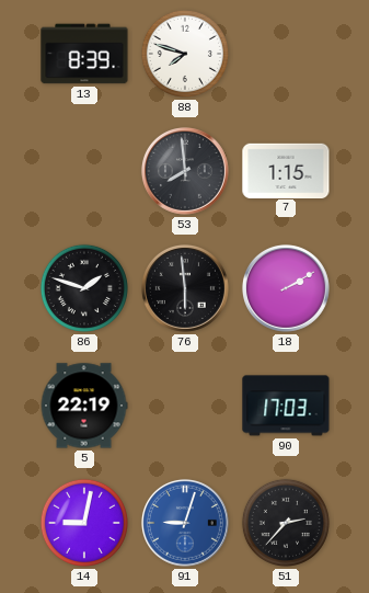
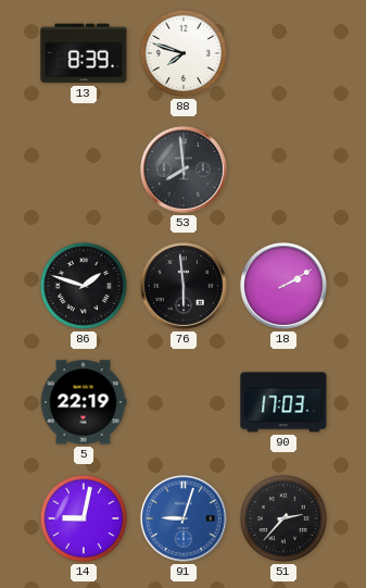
7: 1:15 -> none
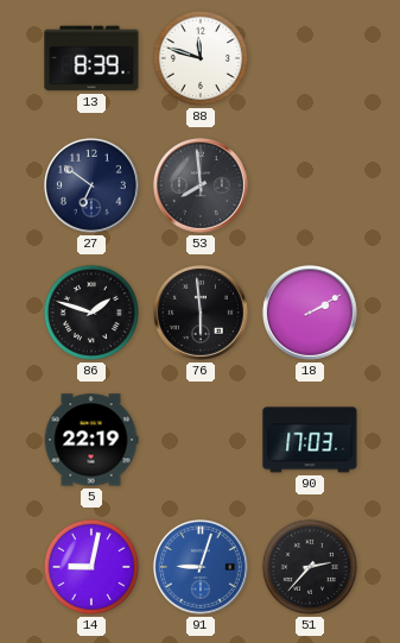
88: 7:48 -> 11:48
27: none -> 6:51
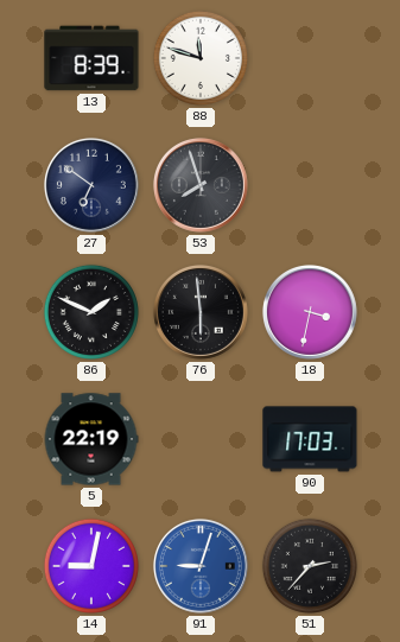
53: 7:59 -> 7:57
86: 1:48 -> 1:49
18: 2:10 -> 3:32
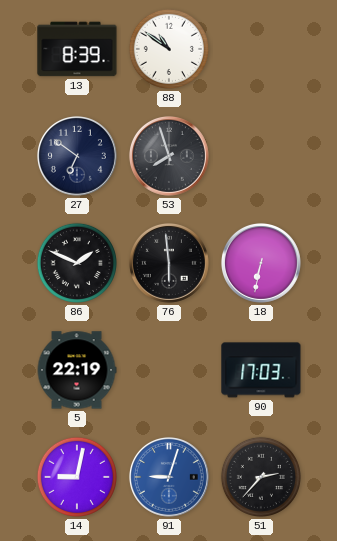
88: 11:48 -> 10:51
18: 3:32 -> 6:32
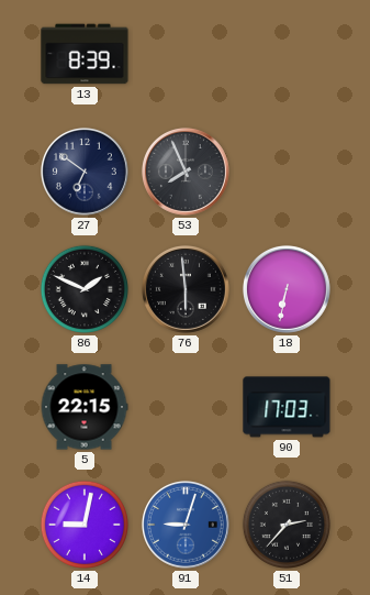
88: 10:51 -> none
53: 7:57 -> 7:56
5: 22:19 -> 22:15
